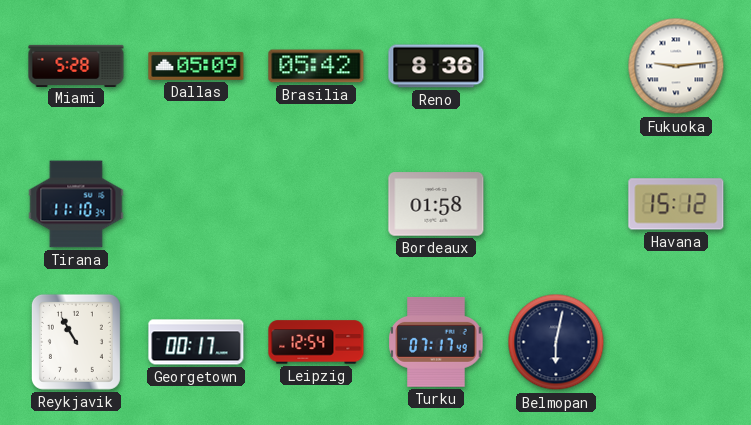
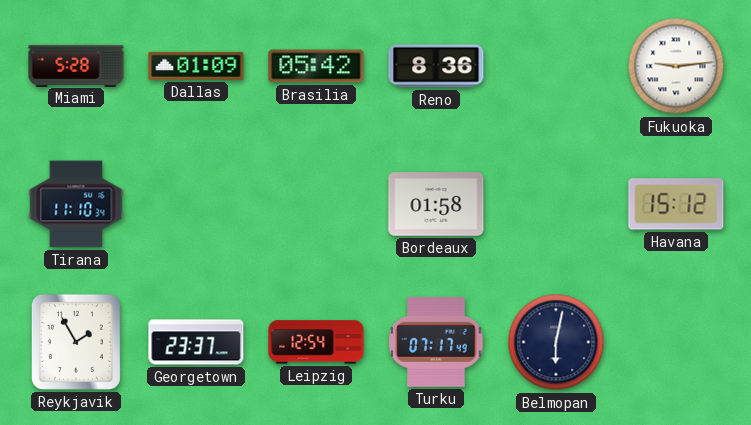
Dallas: 05:09 -> 01:09
Reykjavik: 10:55 -> 1:55
Georgetown: 00:17 -> 23:37
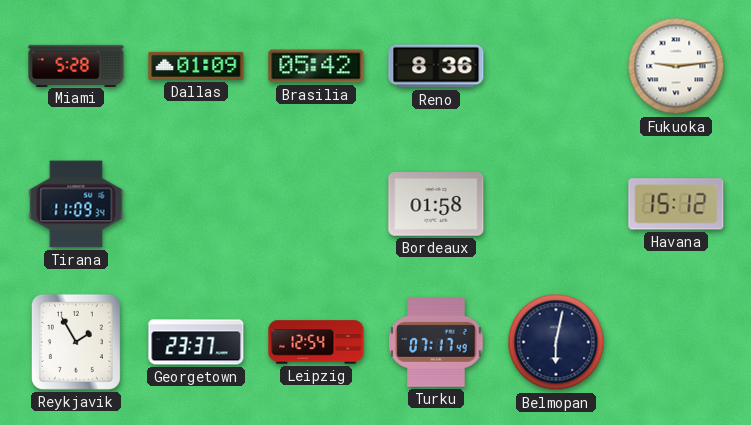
Tirana: 11:10 -> 11:09
